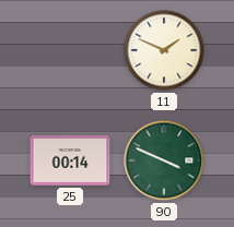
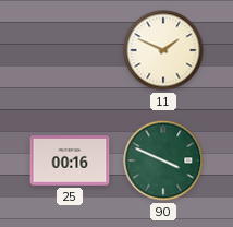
25: 00:14 -> 00:16
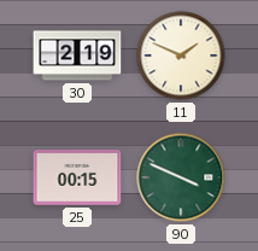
30: none -> 2:19
25: 00:16 -> 00:15
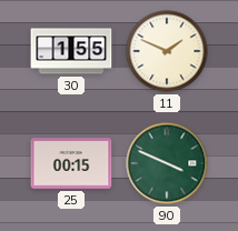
30: 2:19 -> 1:55
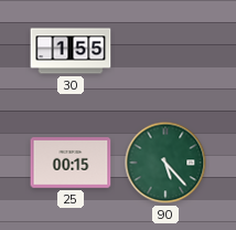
11: 1:49 -> none
90: 3:49 -> 5:23
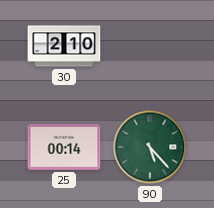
30: 1:55 -> 2:10
25: 00:15 -> 00:14
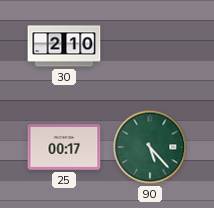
25: 00:14 -> 00:17
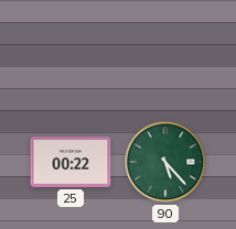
30: 2:10 -> none
25: 00:17 -> 00:22
